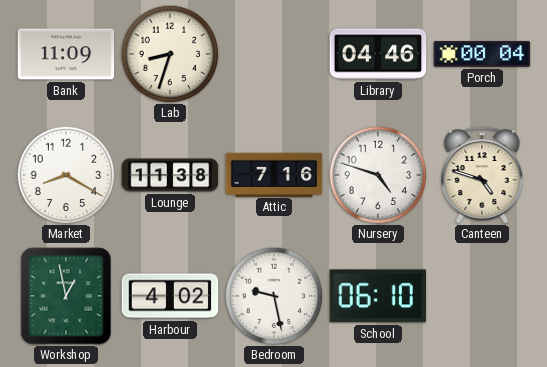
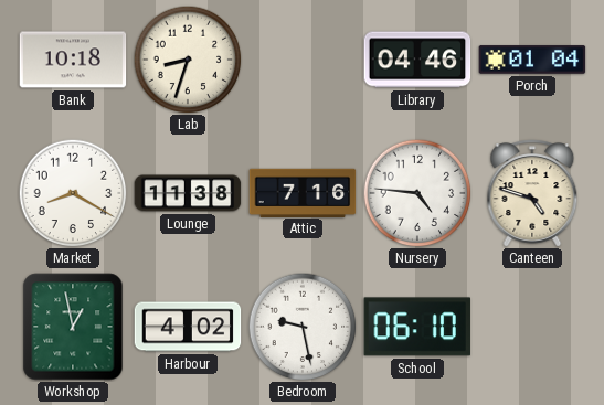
Bank: 11:09 -> 10:18
Porch: 00:04 -> 01:04
Nursery: 4:48 -> 4:46
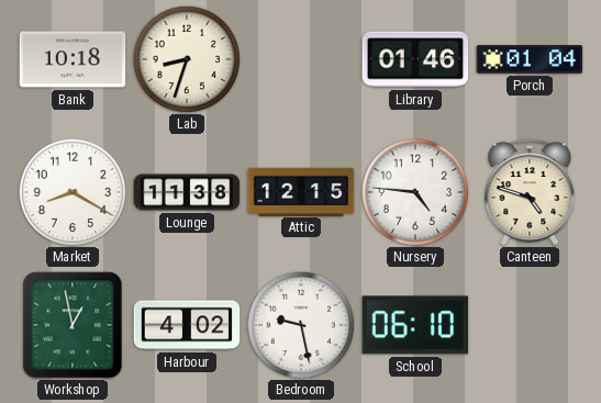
Library: 04:46 -> 01:46
Attic: 7:16 -> 12:15
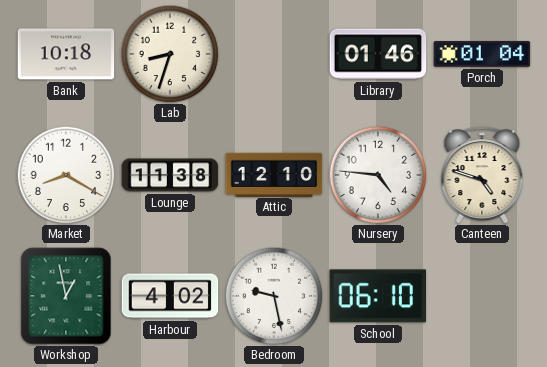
Attic: 12:15 -> 12:10
